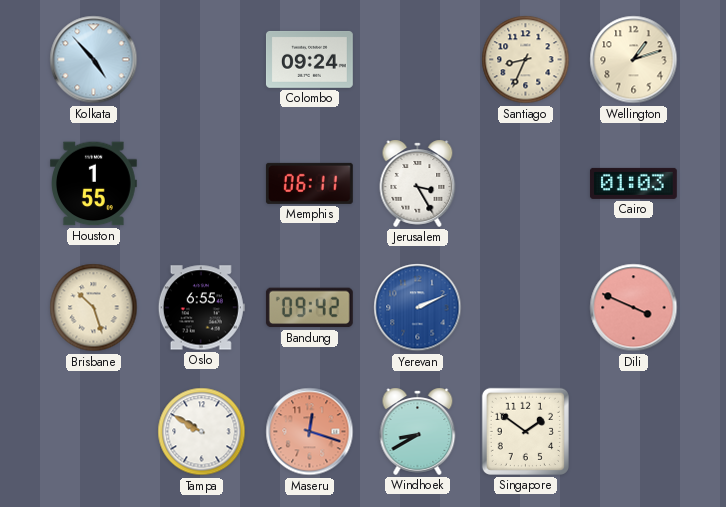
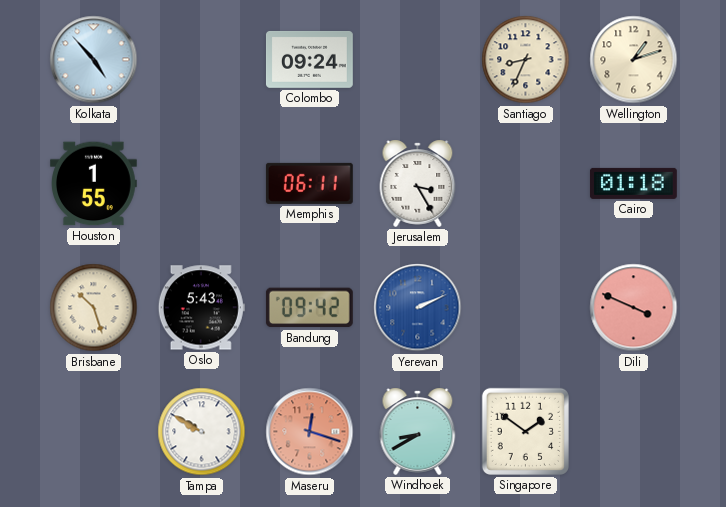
Cairo: 01:03 -> 01:18
Oslo: 6:55 -> 5:43
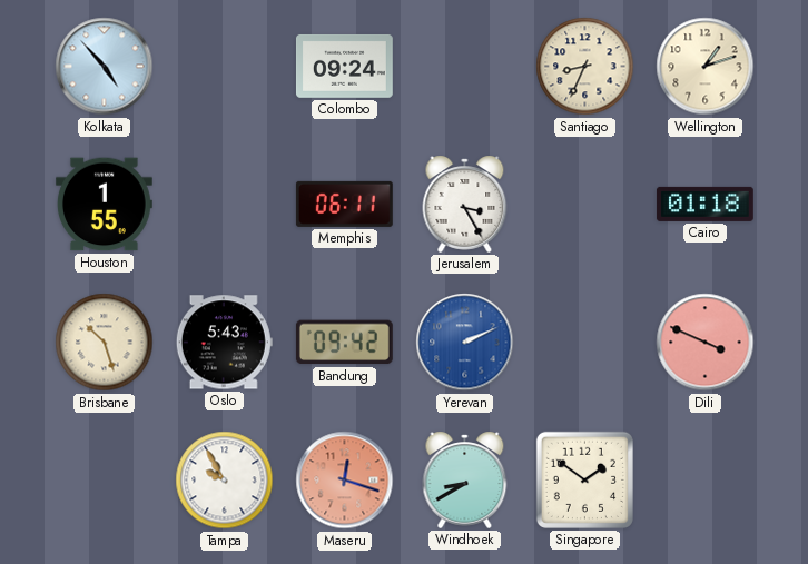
Tampa: 9:50 -> 9:55
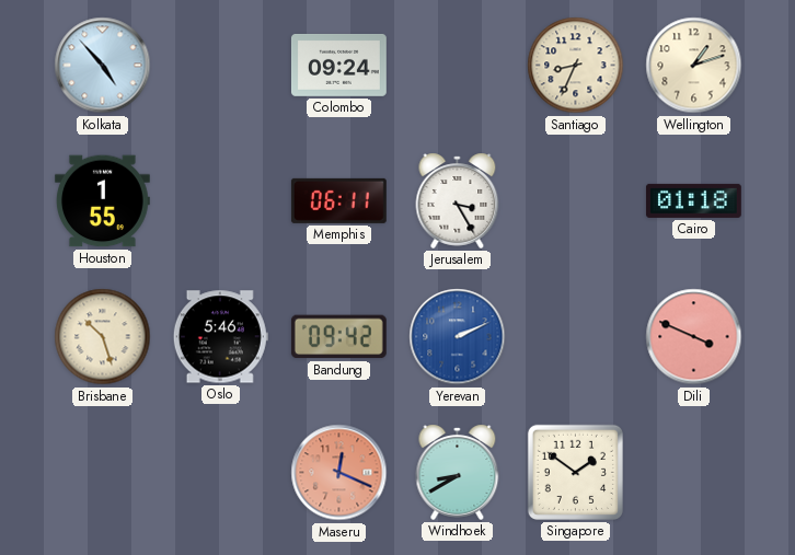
Oslo: 5:43 -> 5:46
Tampa: 9:55 -> none
Maseru: 12:18 -> 12:19
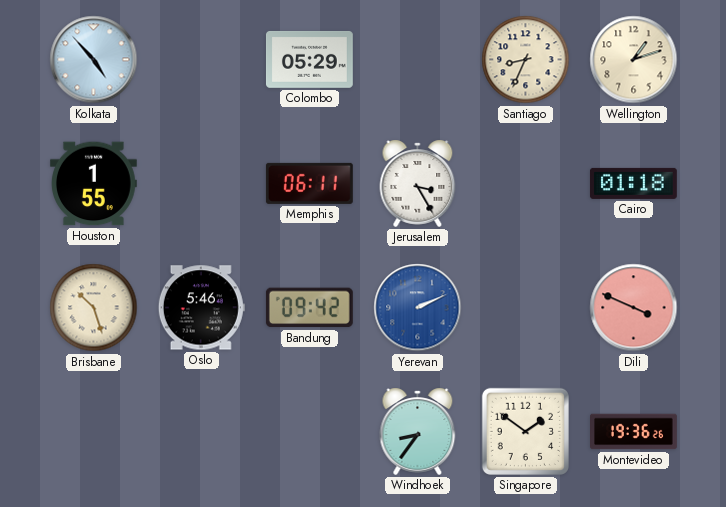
Colombo: 09:24 -> 05:29
Maseru: 12:19 -> none
Windhoek: 8:40 -> 8:36
Montevideo: none -> 19:36
